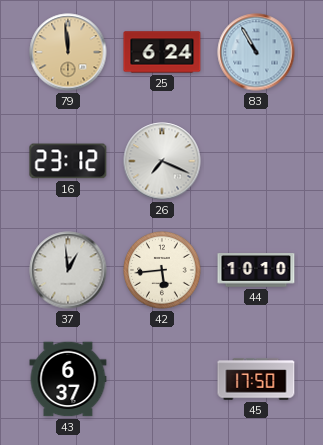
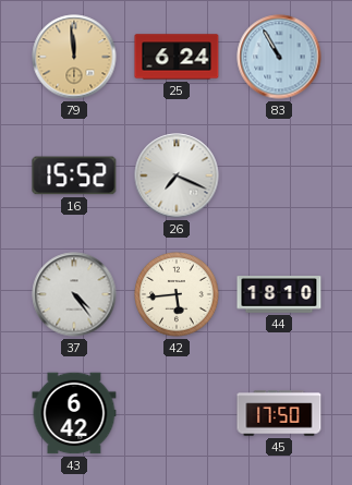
16: 23:12 -> 15:52
37: 12:59 -> 4:24
44: 10:10 -> 18:10
43: 6:37 -> 6:42
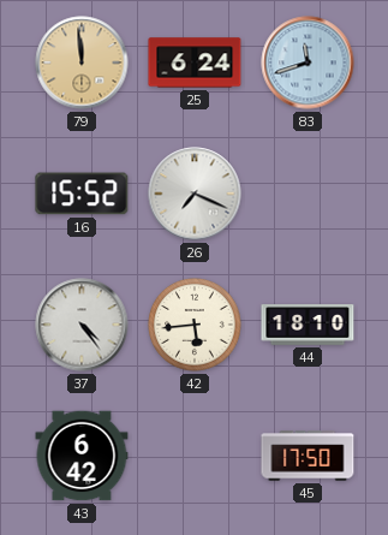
83: 10:55 -> 11:42
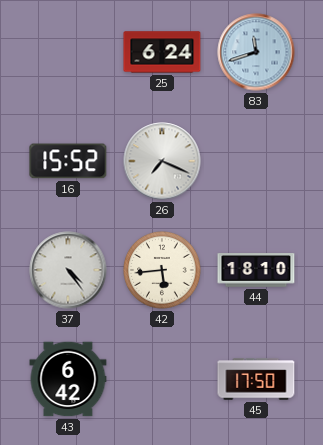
79: 11:59 -> none
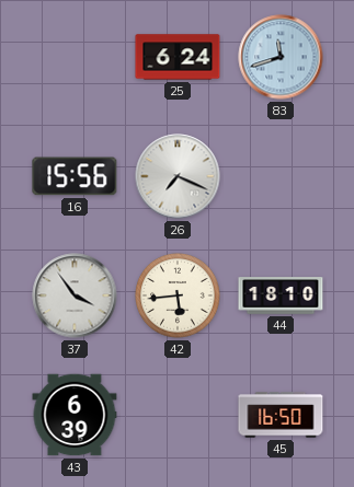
16: 15:52 -> 15:56
37: 4:24 -> 3:54
43: 6:42 -> 6:39
45: 17:50 -> 16:50
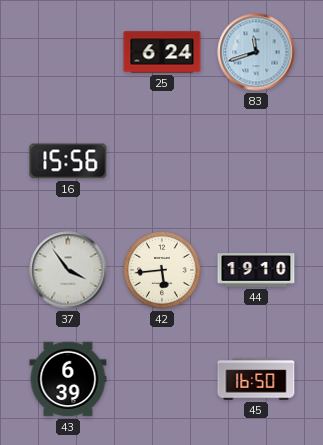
26: 7:19 -> none
44: 18:10 -> 19:10
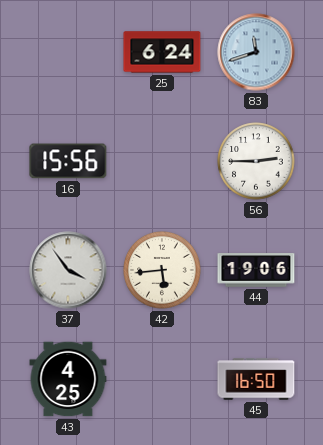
56: none -> 2:45
44: 19:10 -> 19:06
43: 6:39 -> 4:25
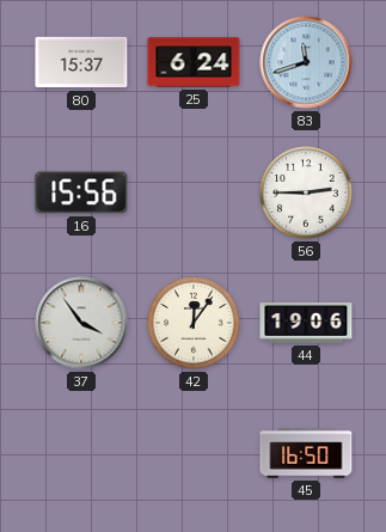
80: none -> 15:37
42: 5:44 -> 12:06
43: 4:25 -> none
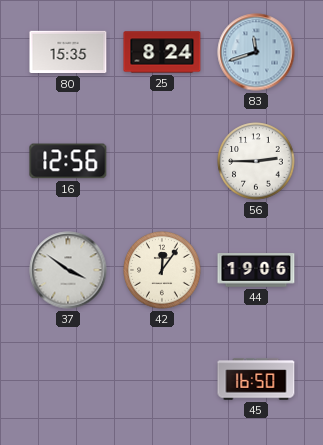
80: 15:37 -> 15:35
25: 6:24 -> 8:24
16: 15:56 -> 12:56
37: 3:54 -> 3:51
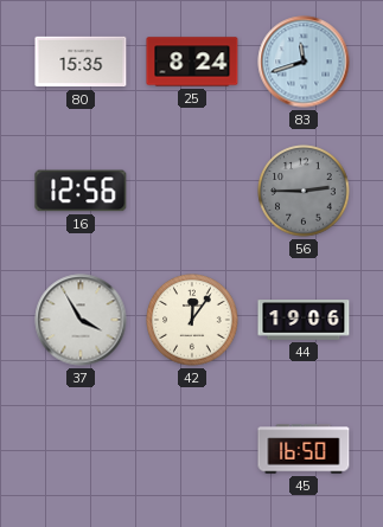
56 dial: white -> grey
37: 3:51 -> 3:55
